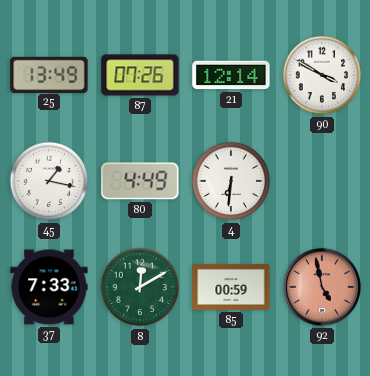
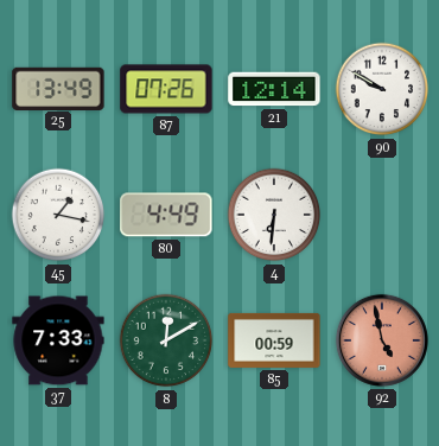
90: 3:50 -> 9:50
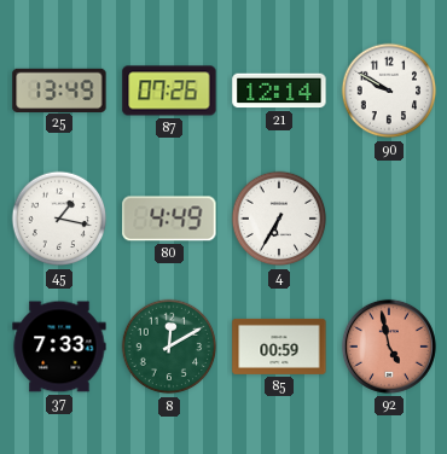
4: 6:31 -> 6:35
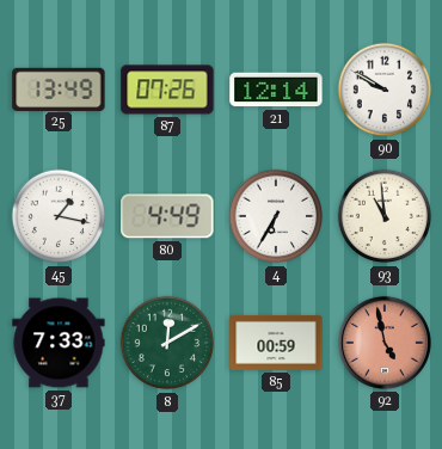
93: none -> 10:59
